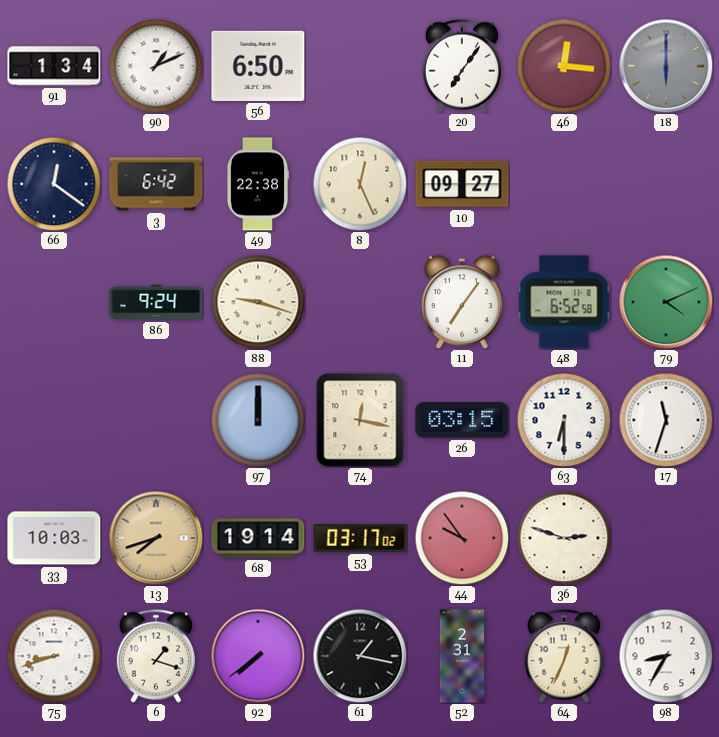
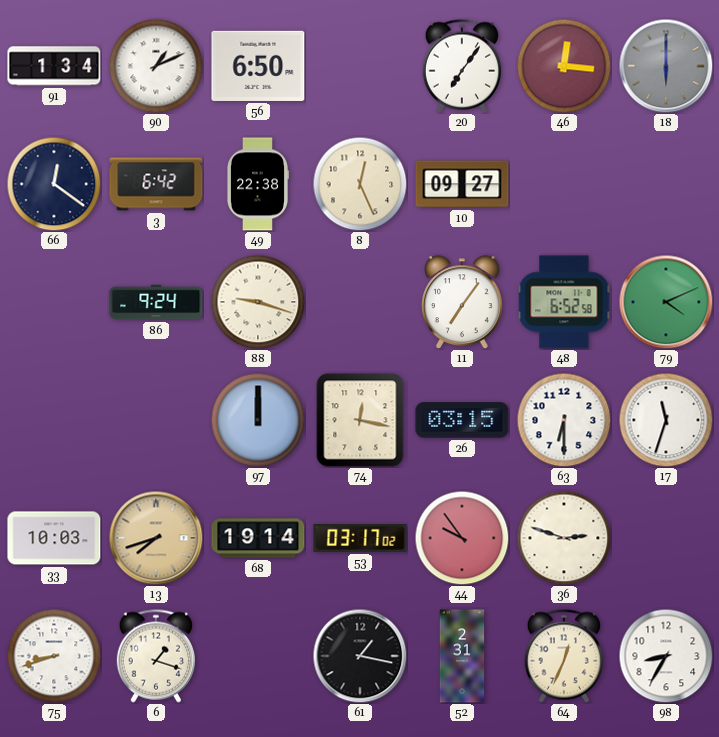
92: 7:39 -> none
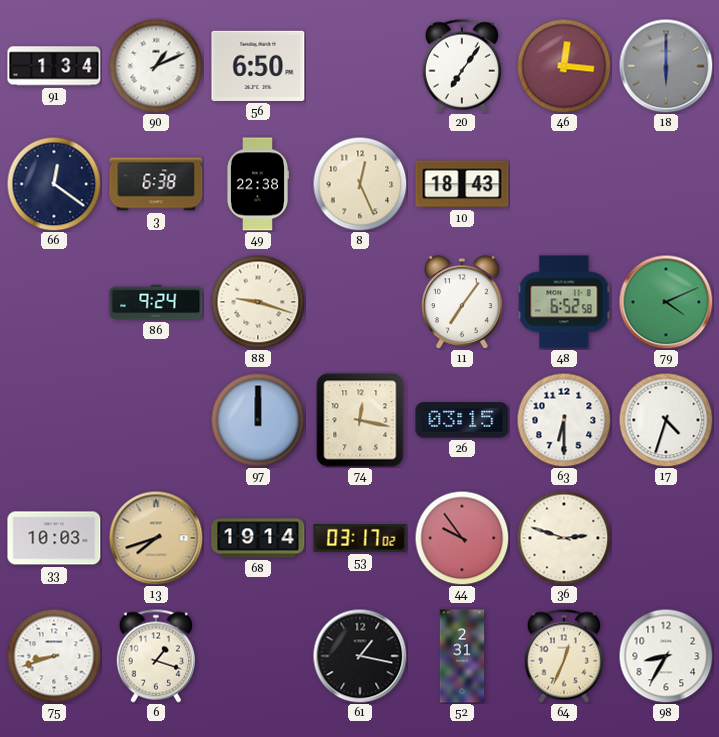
3: 6:42 -> 6:38
10: 09:27 -> 18:43
17: 11:33 -> 4:33
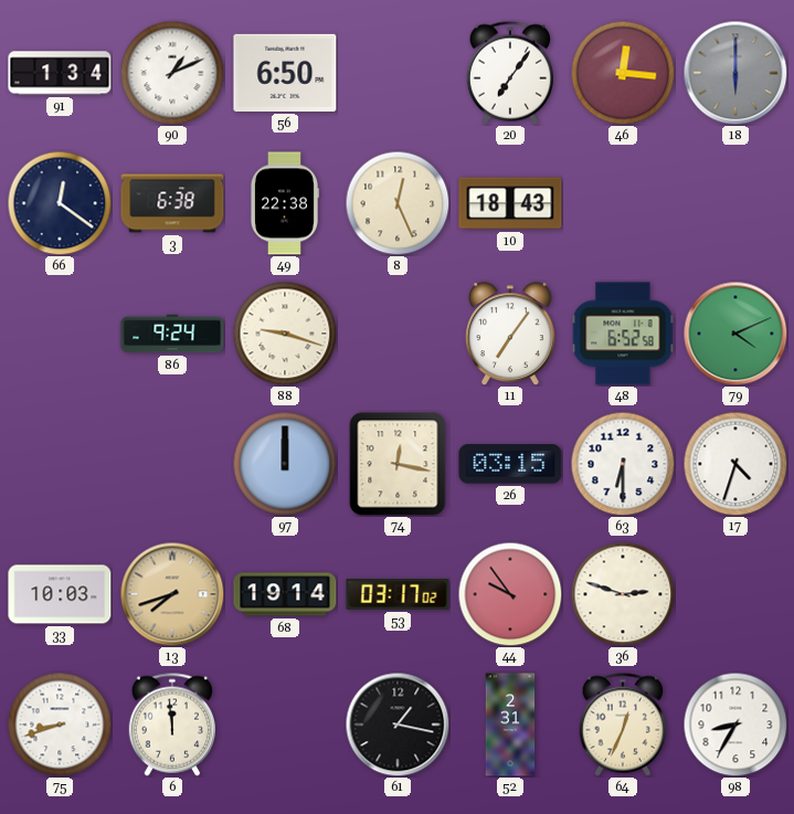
6: 1:18 -> 11:59
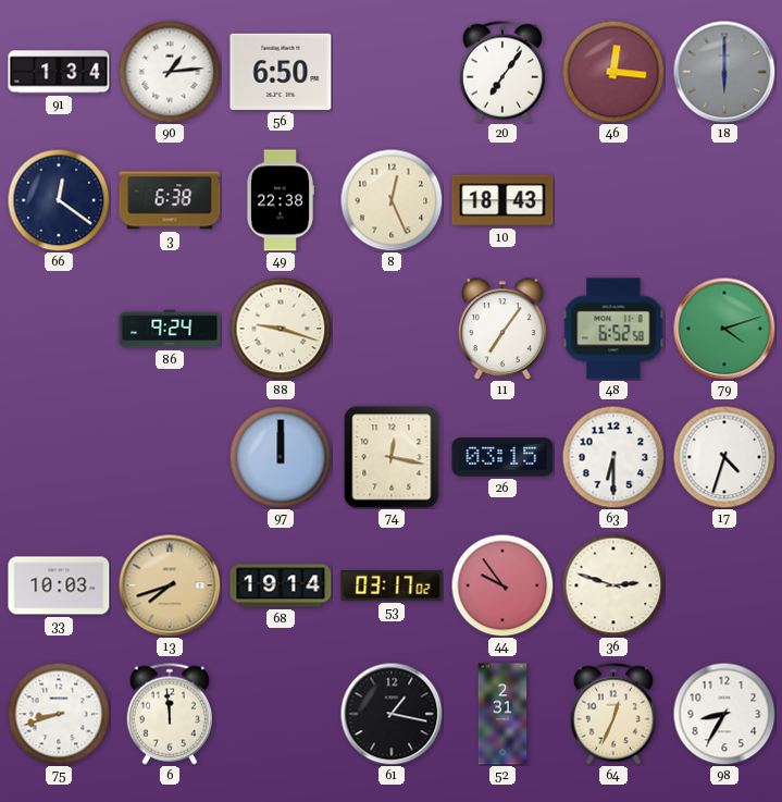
90: 1:11 -> 1:14
79: 4:11 -> 4:12
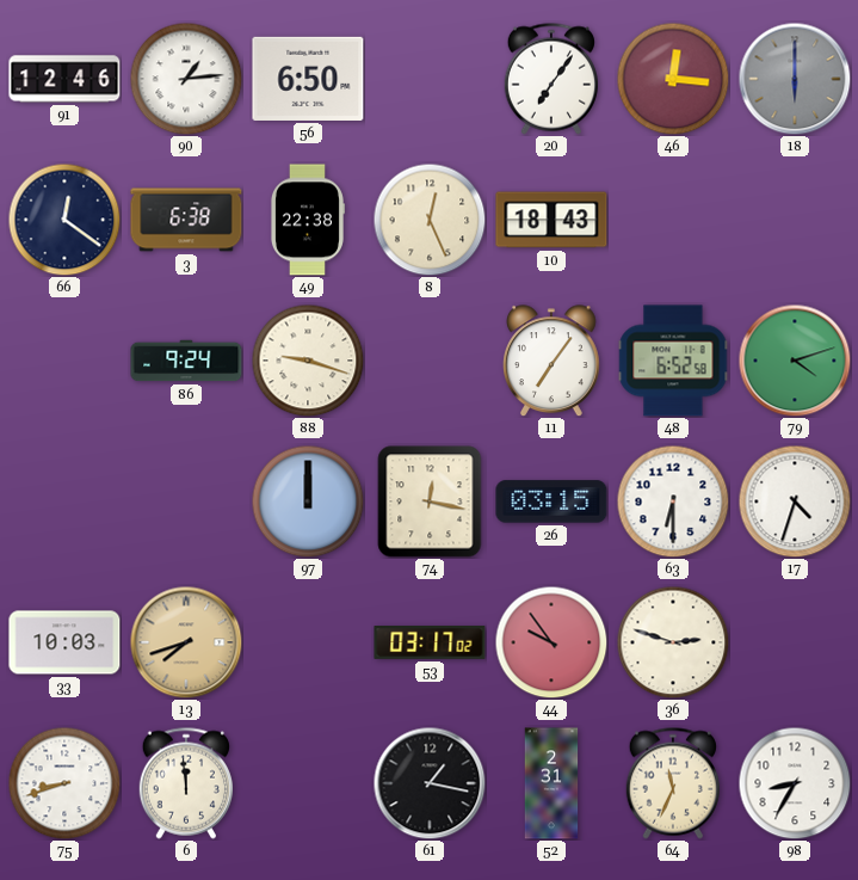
91: 1:34 -> 12:46
68: 19:14 -> none
64: 12:34 -> 11:34
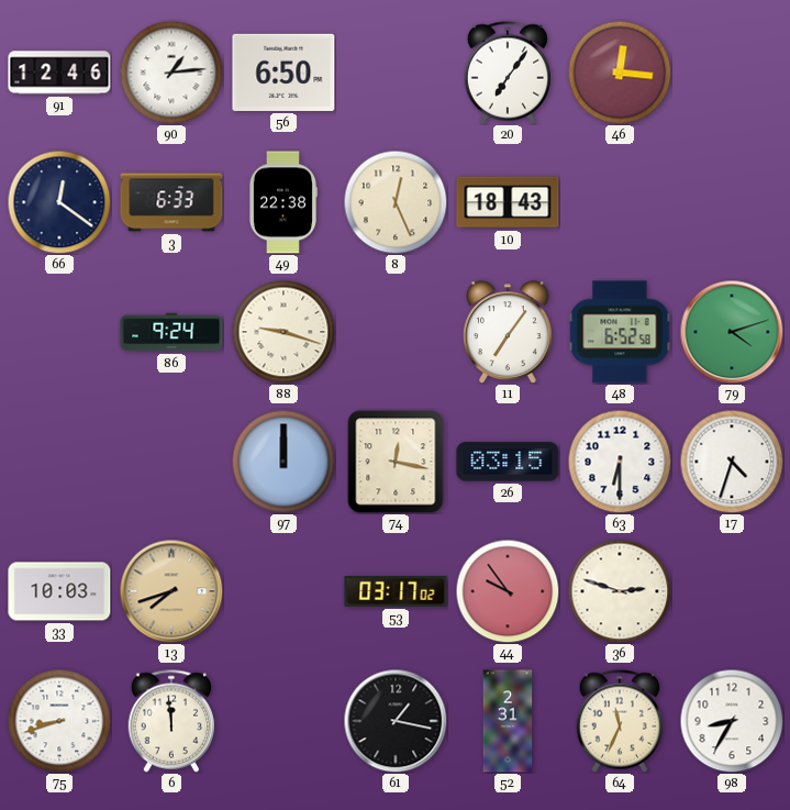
18: 6:00 -> none
3: 6:38 -> 6:33
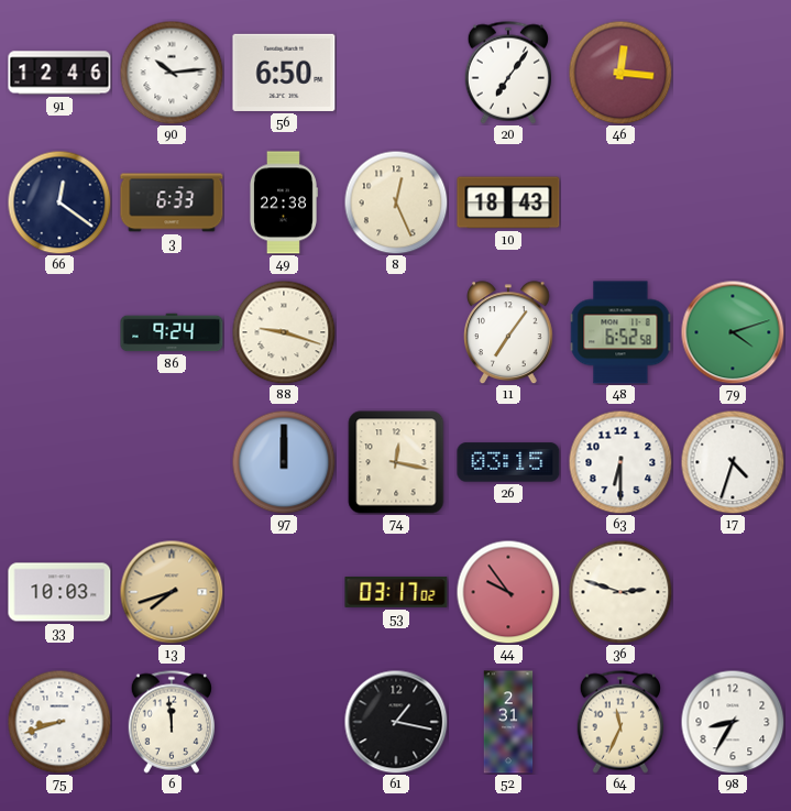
90: 1:14 -> 10:14
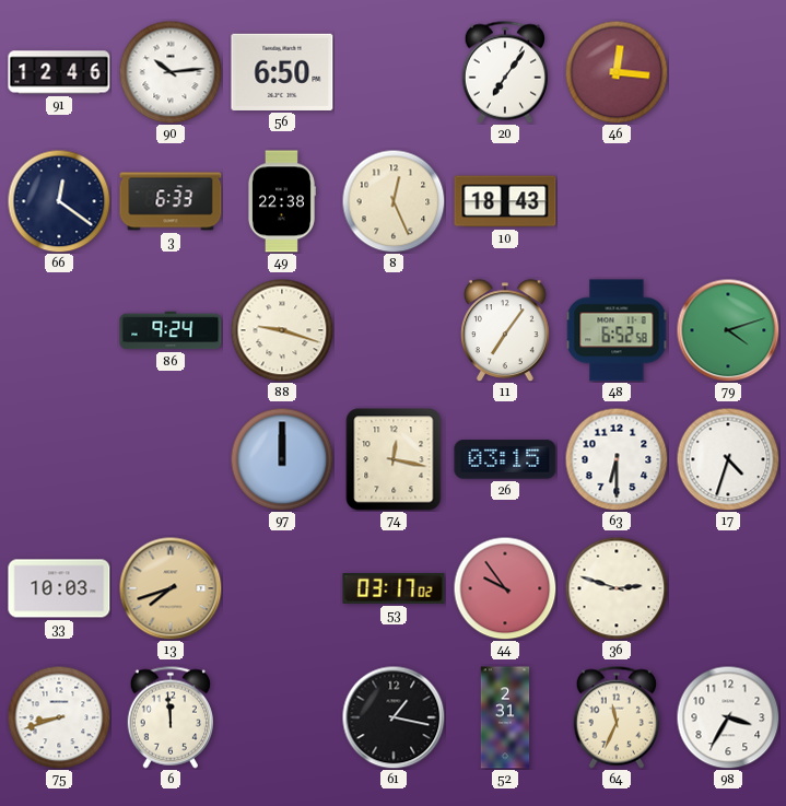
98: 8:35 -> 3:35
